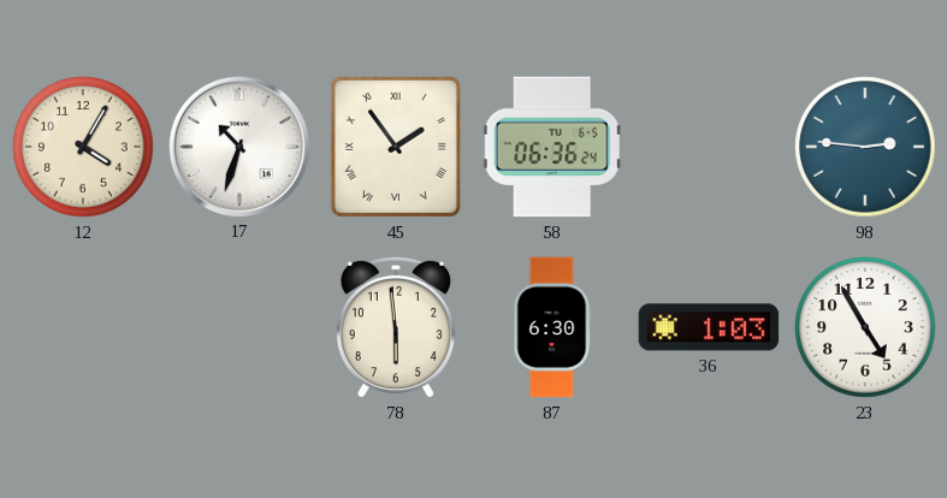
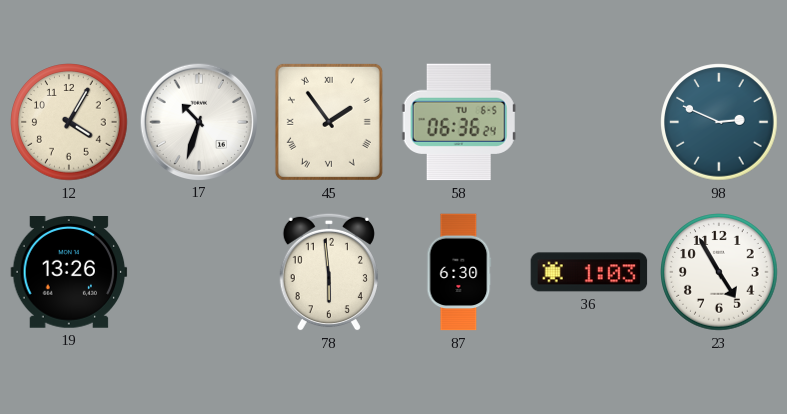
98: 2:46 -> 2:49
19: none -> 13:26
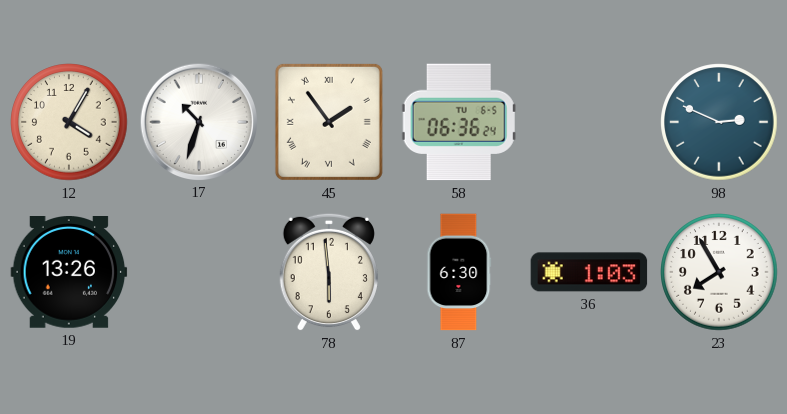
23: 4:55 -> 7:55
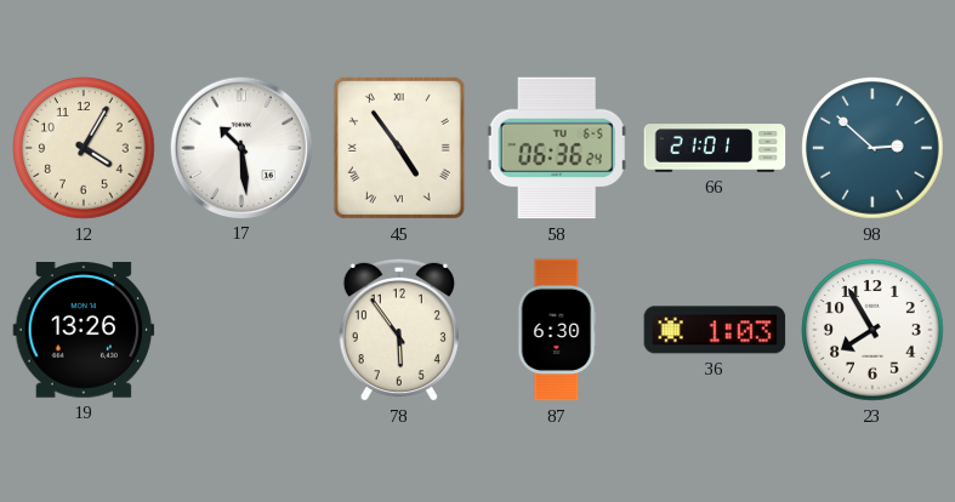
17: 10:33 -> 10:29
45: 1:54 -> 4:54
66: none -> 21:01
98: 2:49 -> 2:52
78: 5:59 -> 5:54
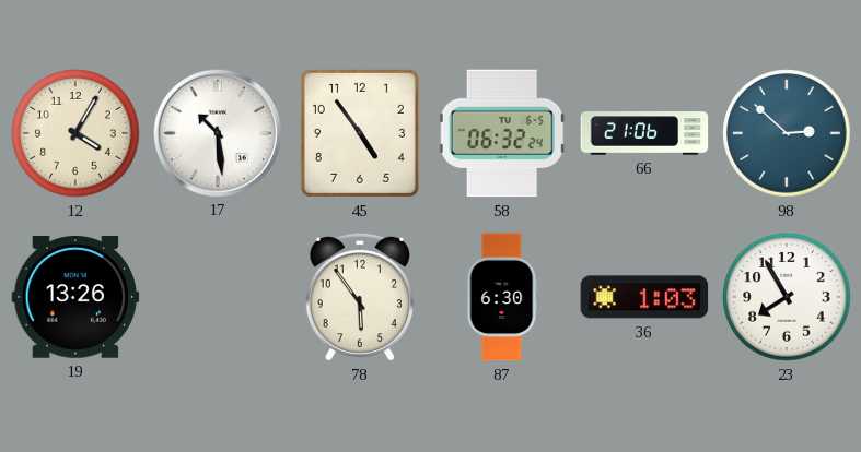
45 numerals: Roman -> Arabic
58: 06:36 -> 06:32
66: 21:01 -> 21:06
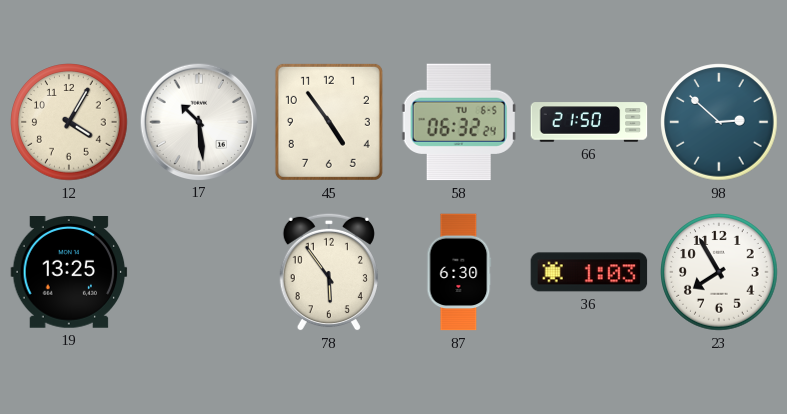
66: 21:06 -> 21:50
19: 13:26 -> 13:25
